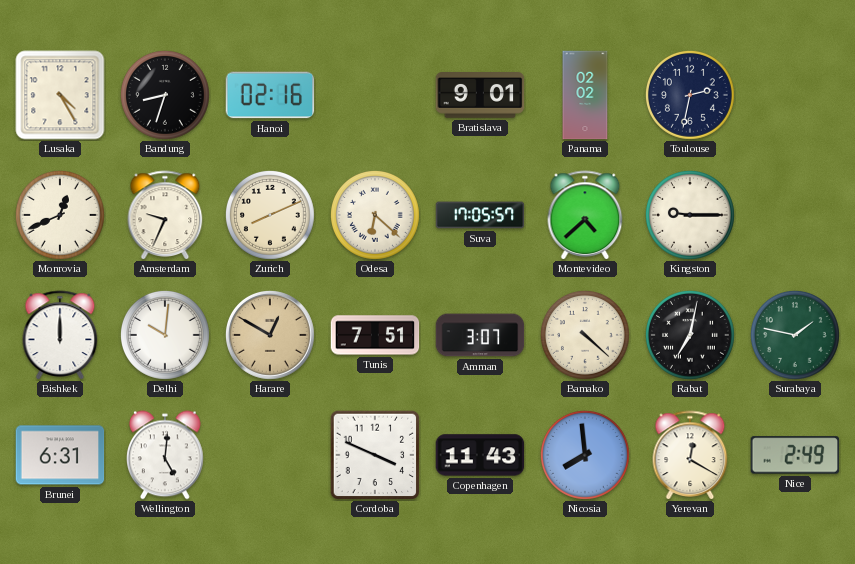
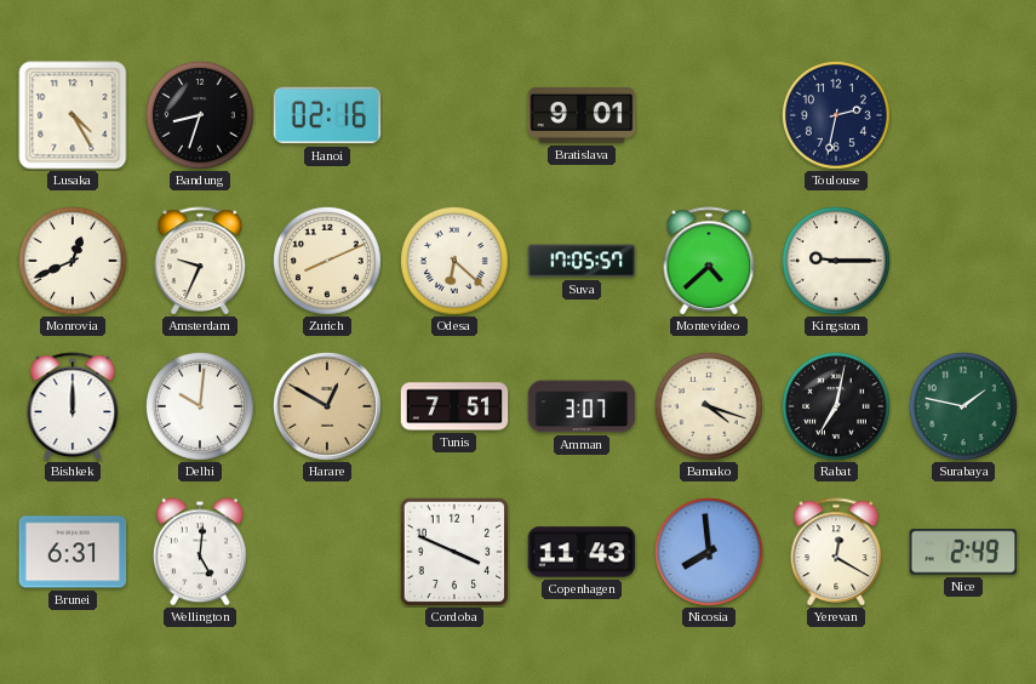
Panama: 02:02 -> none
Bamako: 4:22 -> 4:18
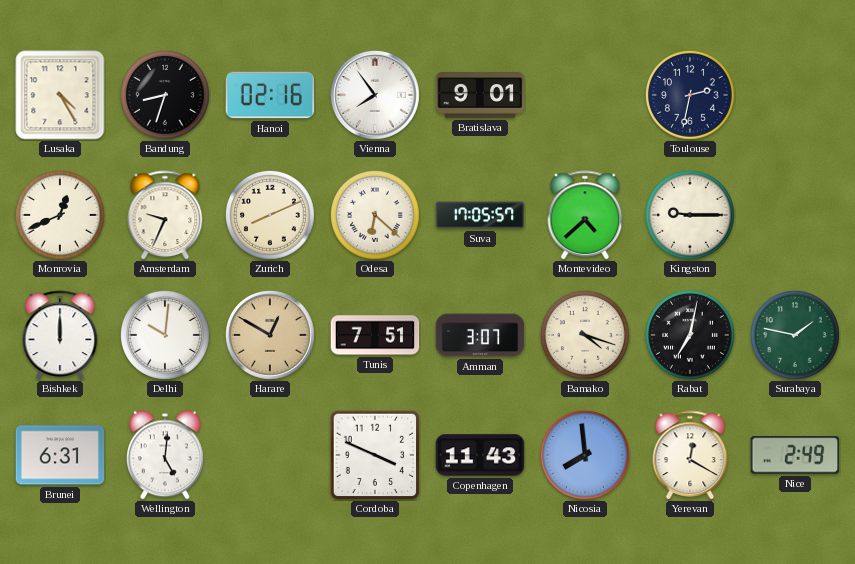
Vienna: none -> 7:54
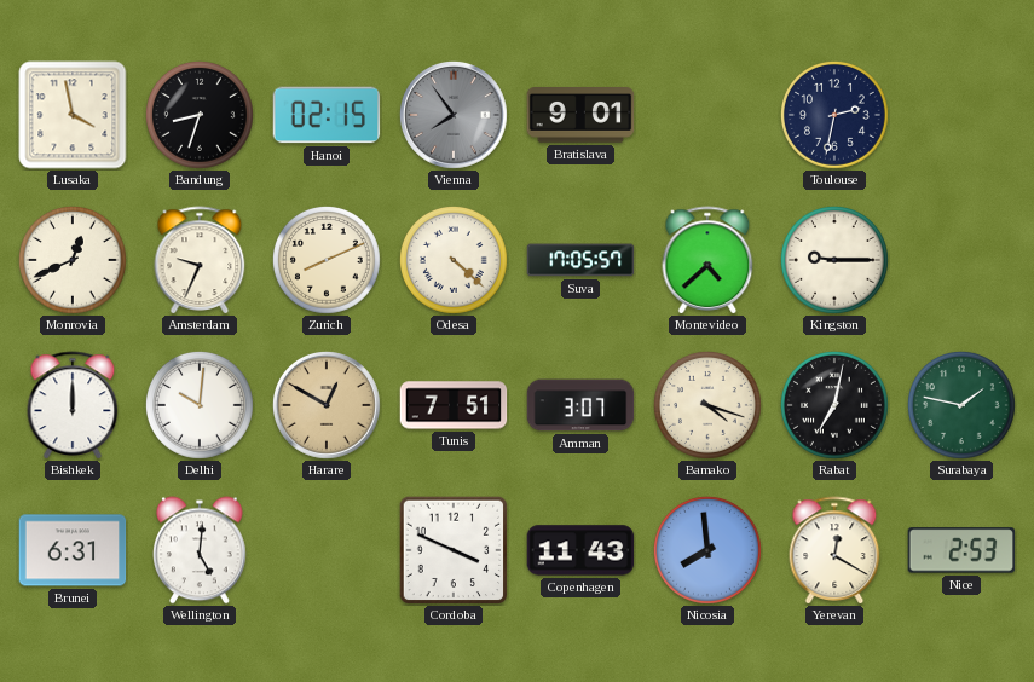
Lusaka: 4:25 -> 3:58
Hanoi: 02:16 -> 02:15
Vienna dial: white -> grey
Odesa: 6:22 -> 4:22
Nice: 2:49 -> 2:53
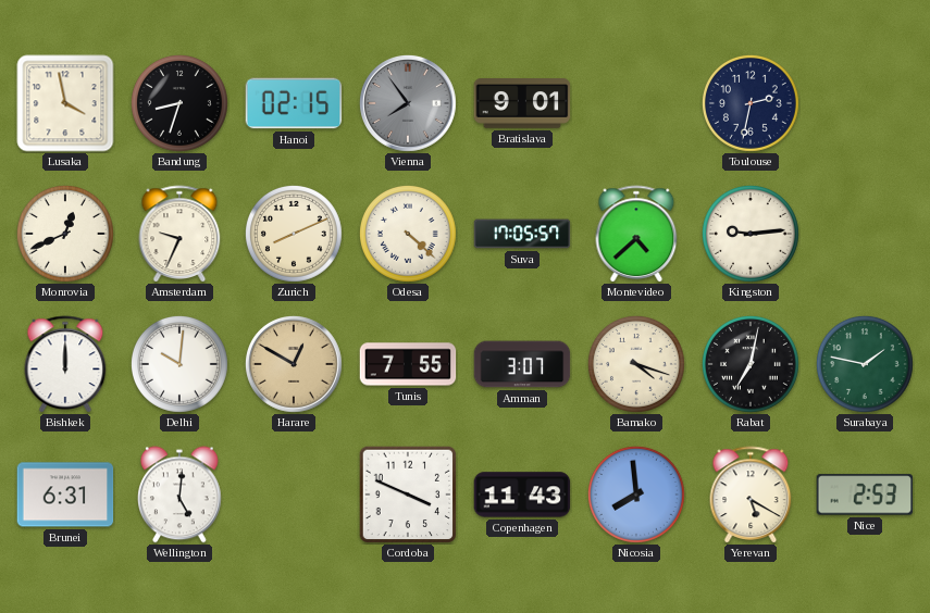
Kingston: 9:15 -> 9:14
Tunis: 7:51 -> 7:55
Yerevan: 12:20 -> 5:20
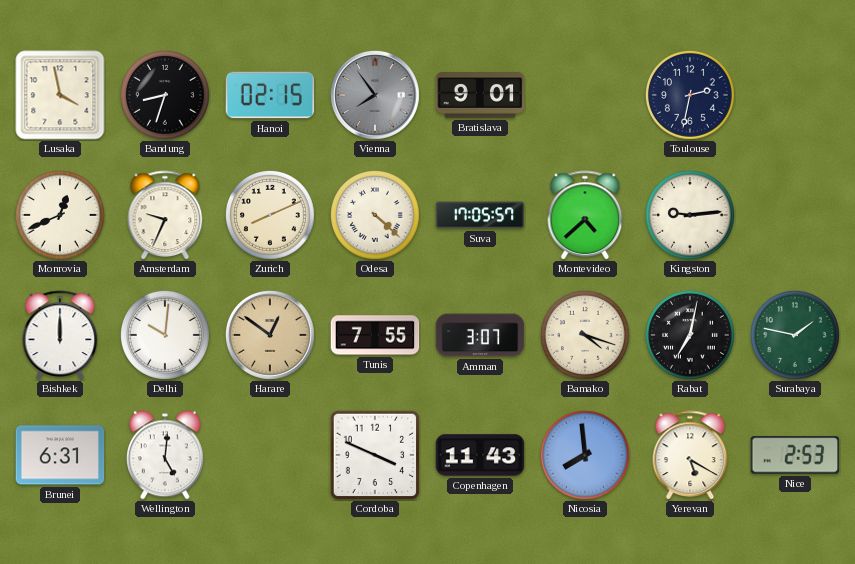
Harare: 12:50 -> 12:51
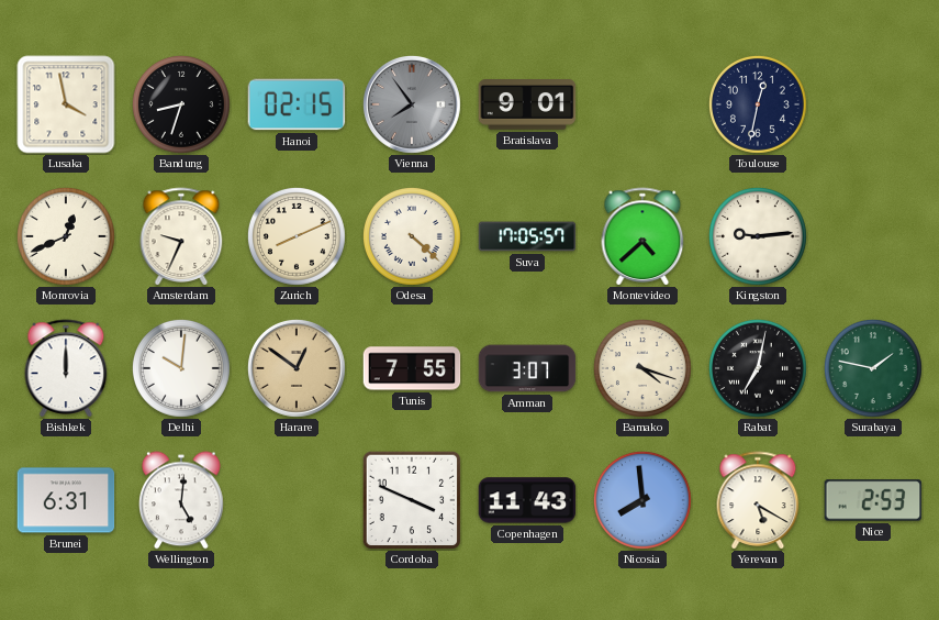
Toulouse: 2:32 -> 12:32
